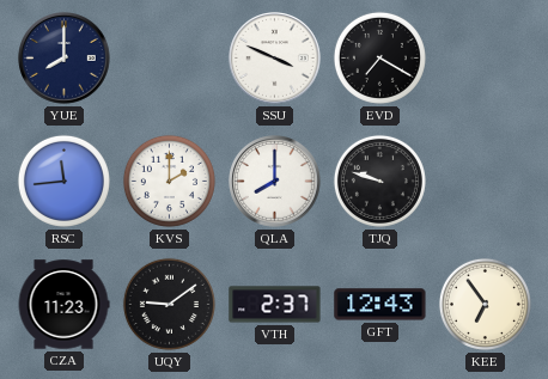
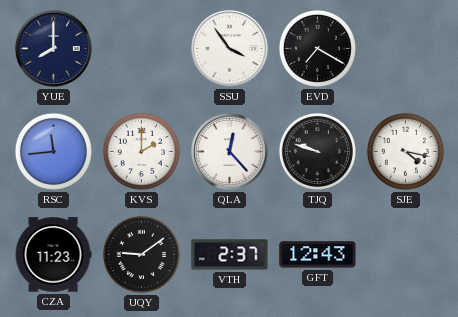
SSU: 3:49 -> 3:54
QLA: 8:00 -> 12:23
SJE: none -> 4:17
KEE: 6:54 -> none
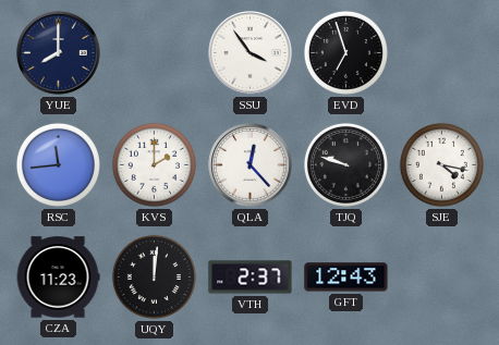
EVD: 7:20 -> 6:57
UQY: 9:09 -> 12:01
